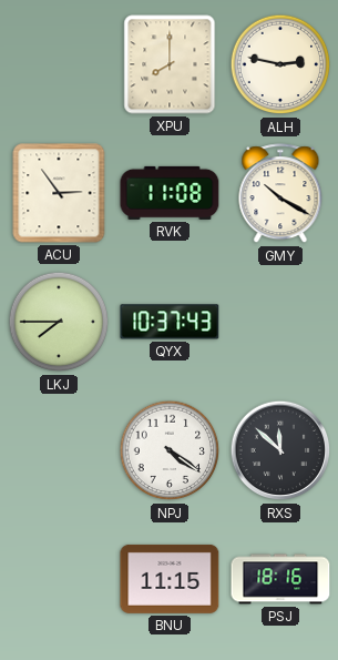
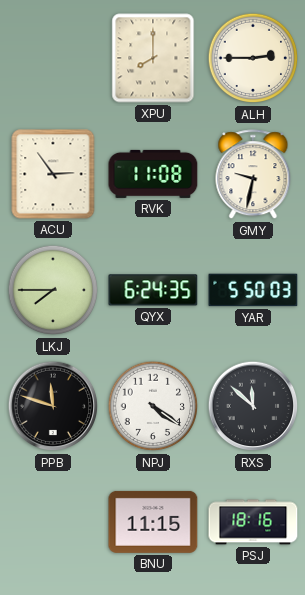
ALH: 2:47 -> 2:45
GMY: 10:20 -> 9:32
QYX: 10:37 -> 6:24
YAR: none -> 5:50
PPB: none -> 11:48
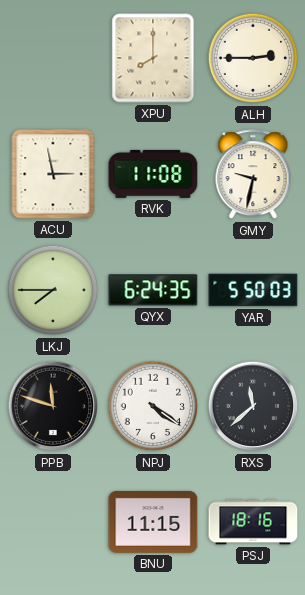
ACU: 2:54 -> 2:58
RXS: 11:52 -> 11:38
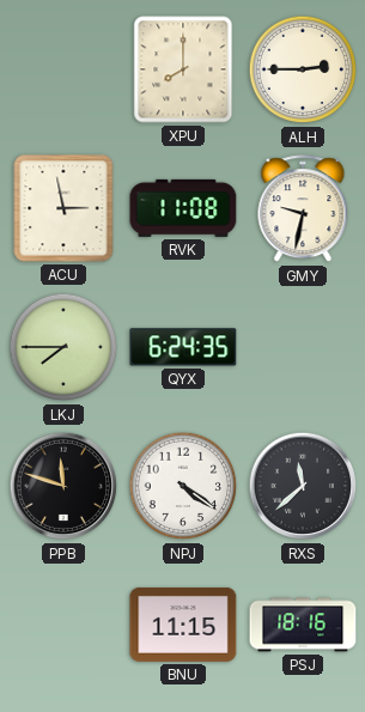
YAR: 5:50 -> none
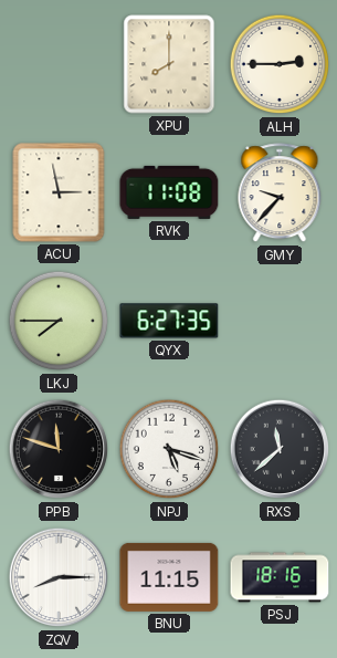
GMY: 9:32 -> 9:37
QYX: 6:24 -> 6:27
NPJ: 4:21 -> 5:18
ZQV: none -> 8:15
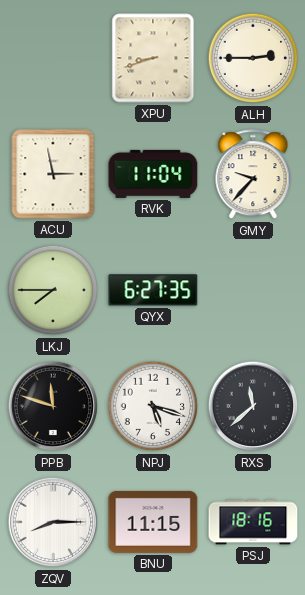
XPU: 8:00 -> 8:42
RVK: 11:08 -> 11:04
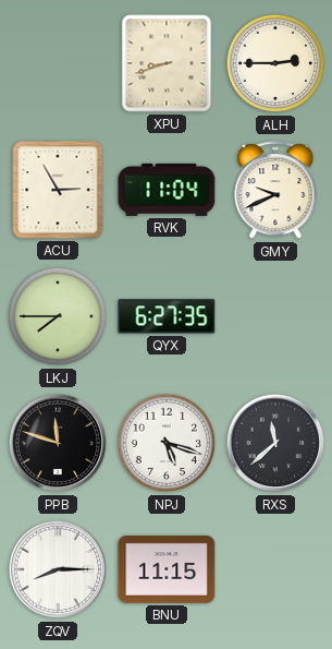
ACU: 2:58 -> 2:55
GMY: 9:37 -> 9:41
PSJ: 18:16 -> none
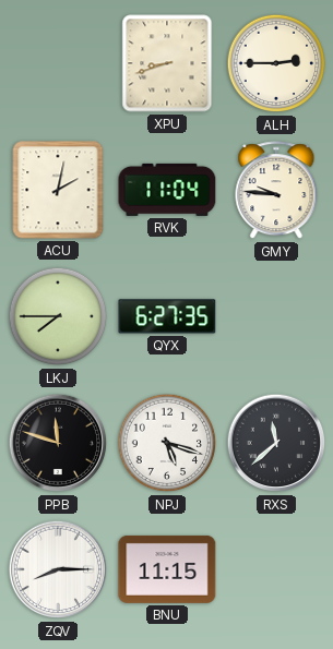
ACU: 2:55 -> 2:02
GMY: 9:41 -> 9:46
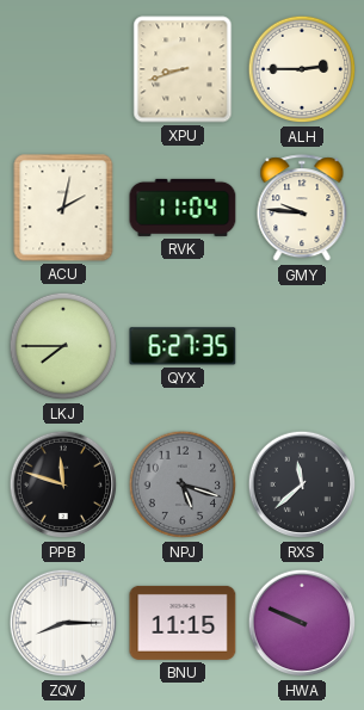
NPJ dial: white -> grey
HWA: none -> 9:49
